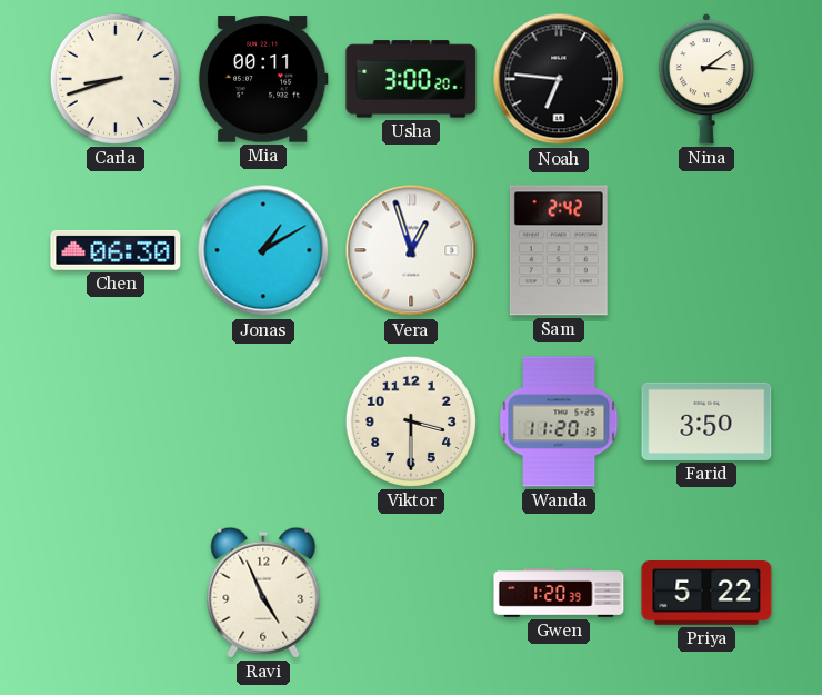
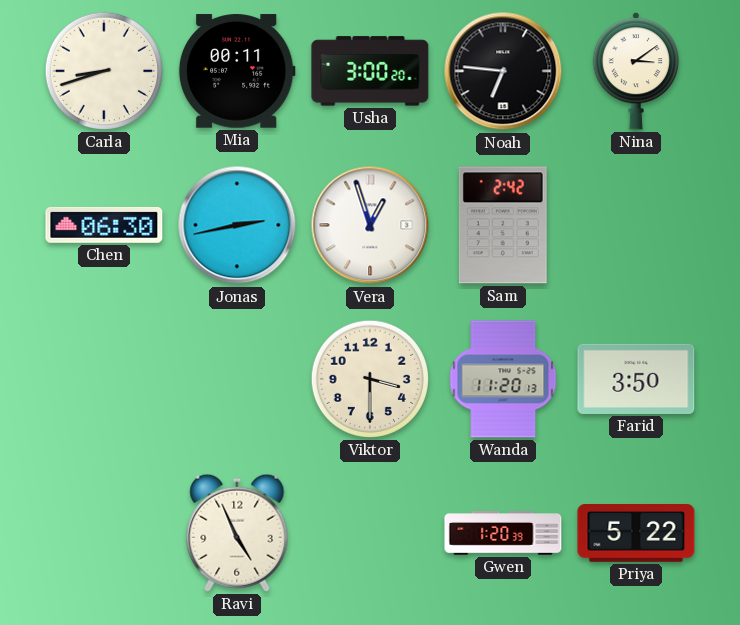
Jonas: 1:10 -> 2:43
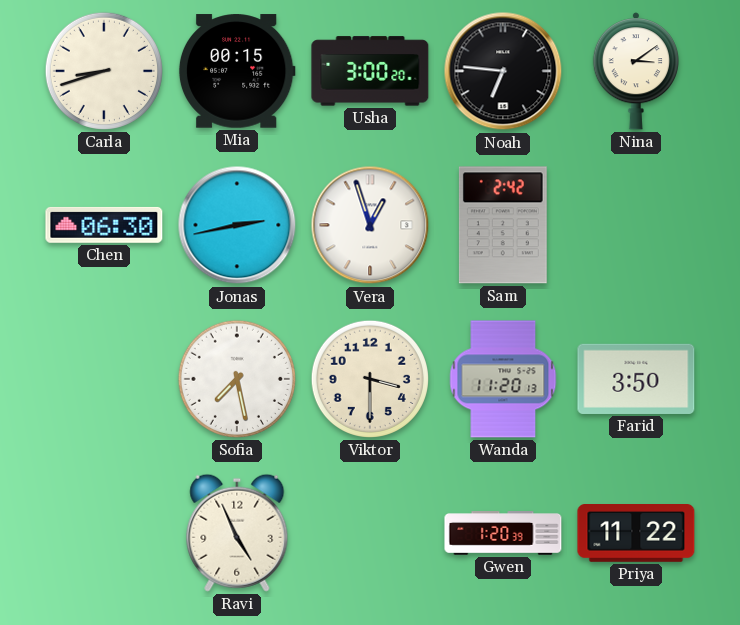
Mia: 00:11 -> 00:15
Sofia: none -> 7:28
Priya: 5:22 -> 11:22
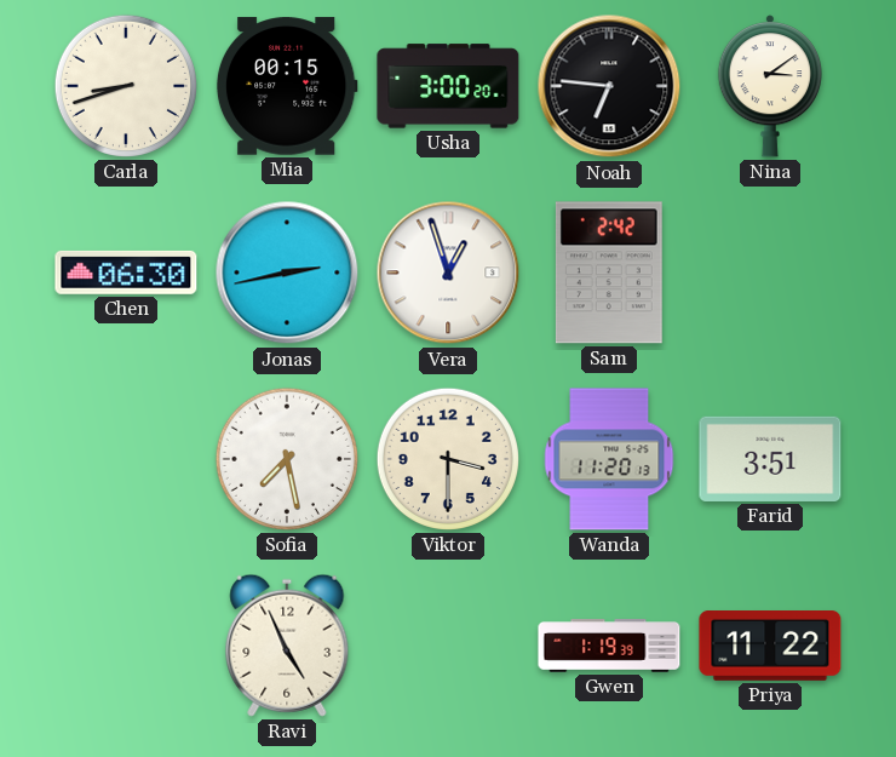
Farid: 3:50 -> 3:51
Gwen: 1:20 -> 1:19
